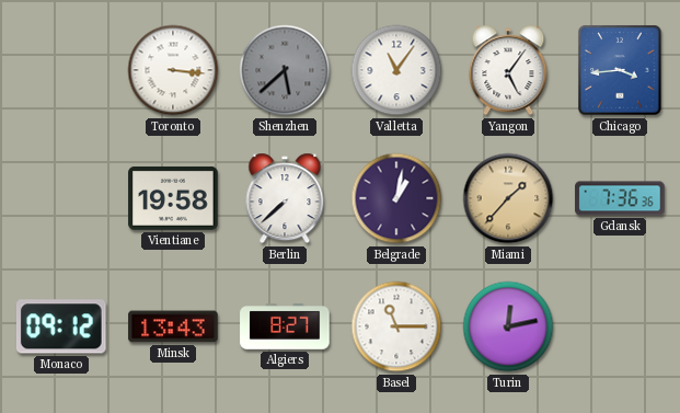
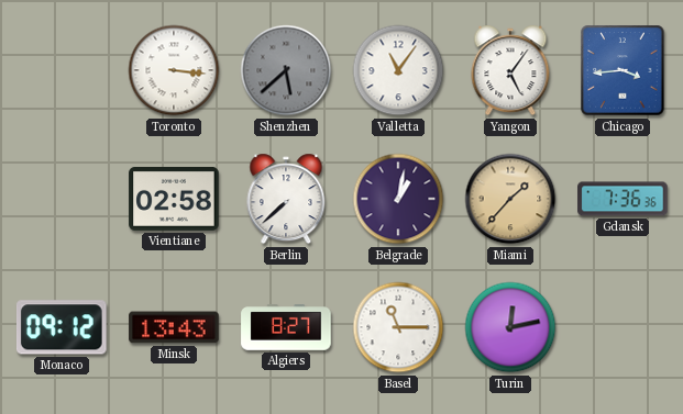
Vientiane: 19:58 -> 02:58
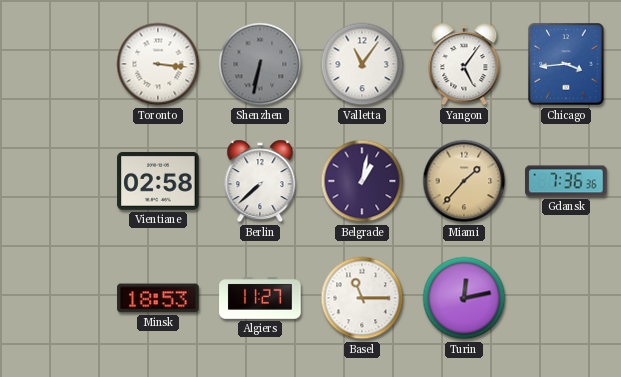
Shenzhen: 5:38 -> 6:32
Monaco: 09:12 -> none
Minsk: 13:43 -> 18:53
Algiers: 8:27 -> 11:27
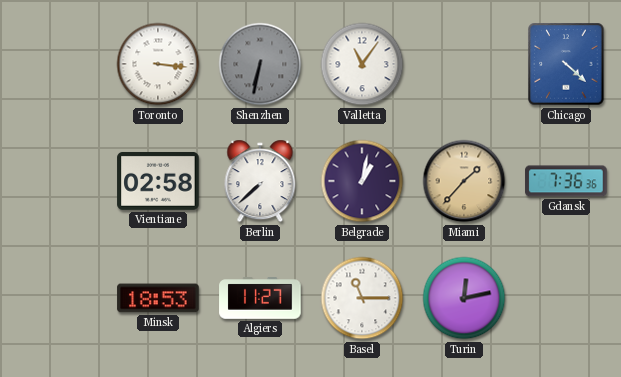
Yangon: 5:06 -> none
Chicago: 3:44 -> 4:22
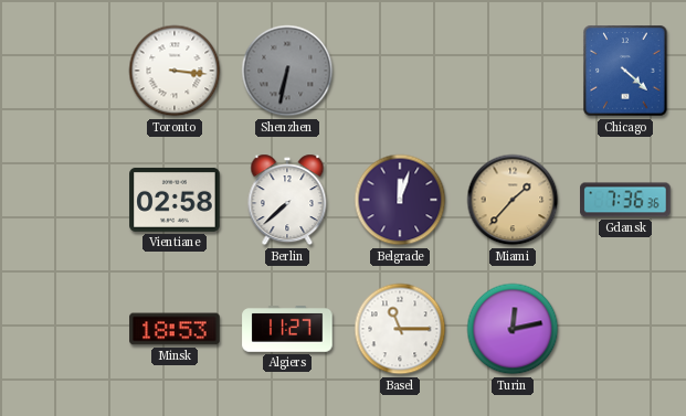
Valletta: 11:06 -> none
Belgrade: 1:02 -> 12:03
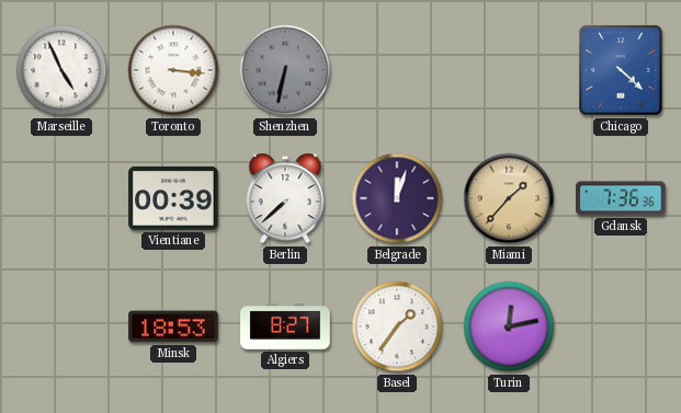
Marseille: none -> 4:56
Vientiane: 02:58 -> 00:39
Algiers: 11:27 -> 8:27
Basel: 11:15 -> 1:36
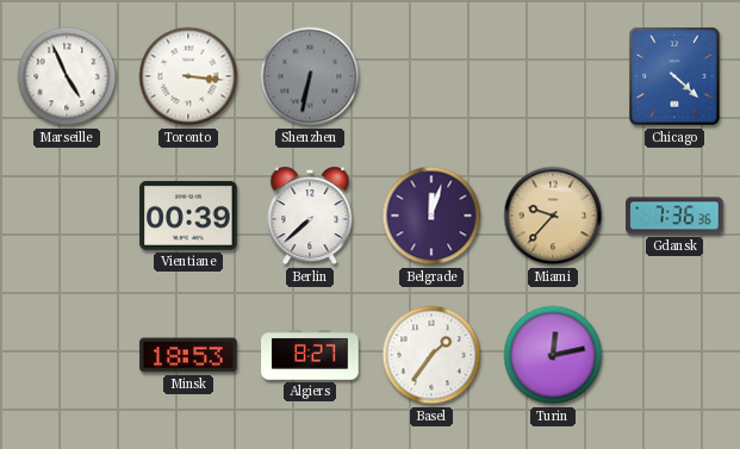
Miami: 1:37 -> 9:37
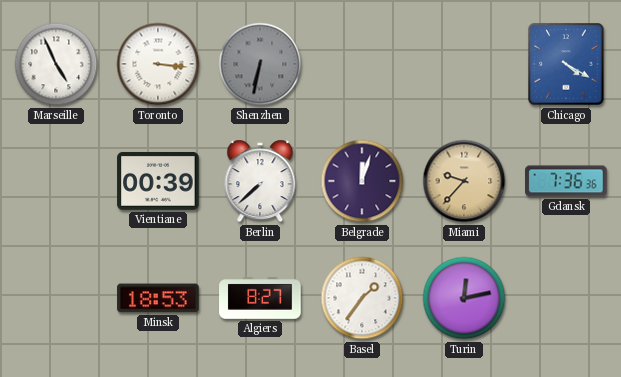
Chicago: 4:22 -> 4:20
